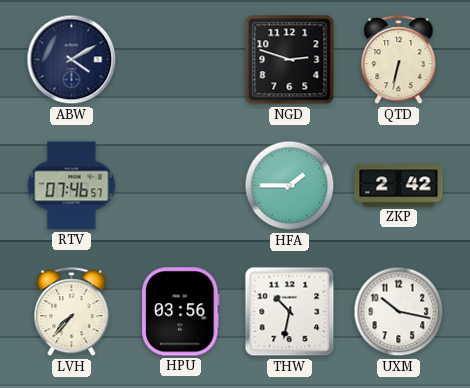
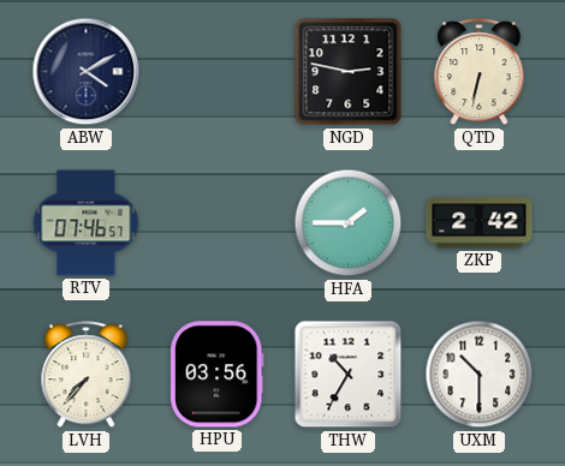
NGD: 2:48 -> 2:47
THW: 10:32 -> 10:35
UXM: 10:17 -> 10:30
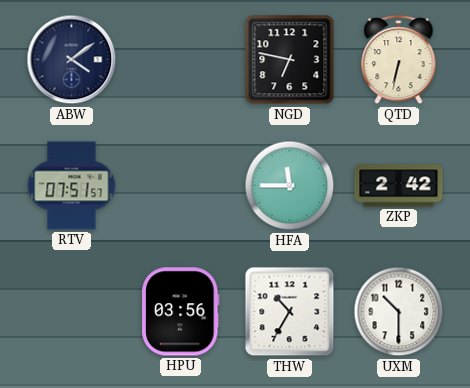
ABW: 4:10 -> 4:09
NGD: 2:47 -> 6:47
RTV: 07:46 -> 07:51
HFA: 1:45 -> 11:45
LVH: 7:37 -> none
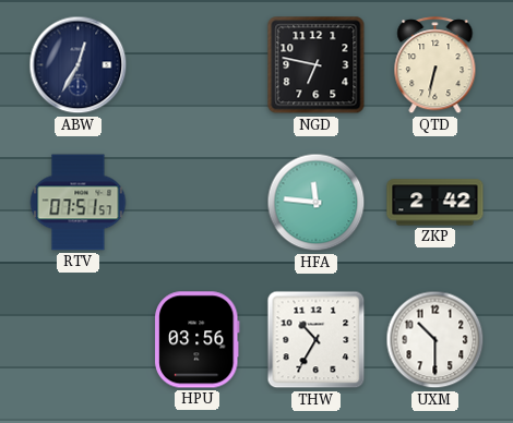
ABW: 4:09 -> 12:35
HFA: 11:45 -> 11:46
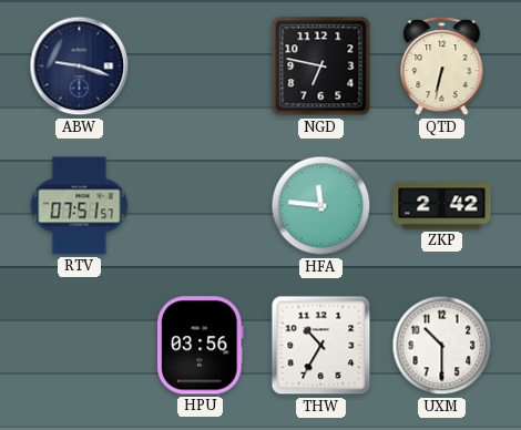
ABW: 12:35 -> 9:18
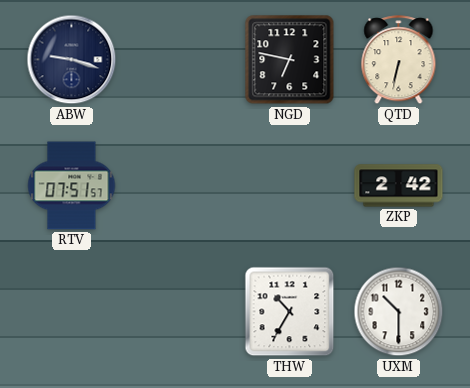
HFA: 11:46 -> none
HPU: 03:56 -> none
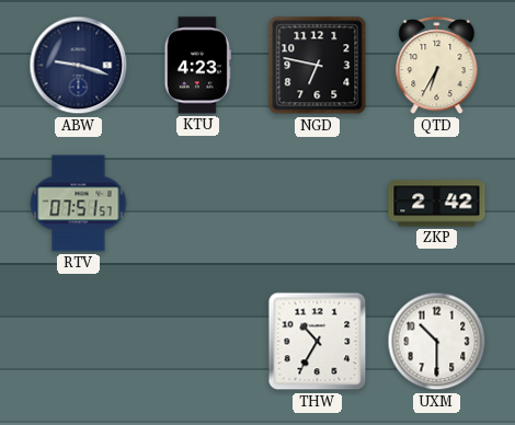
KTU: none -> 4:23
QTD: 6:32 -> 6:35
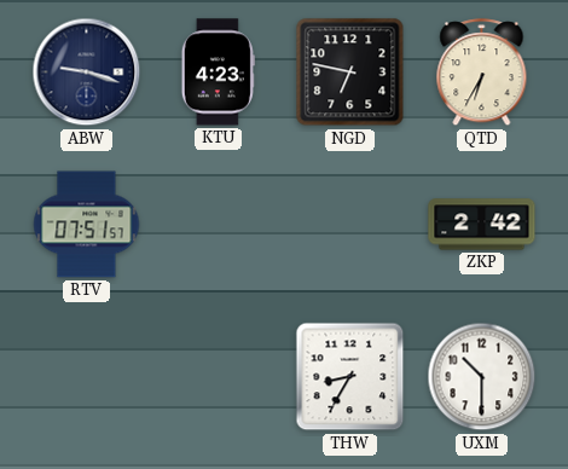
THW: 10:35 -> 8:35
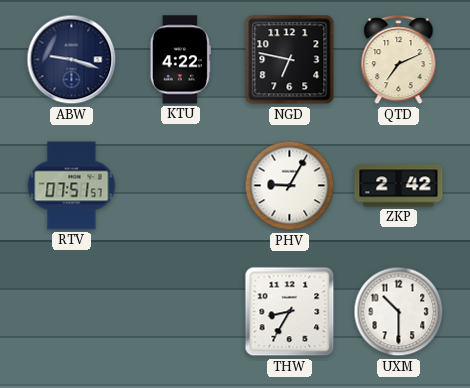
KTU: 4:23 -> 4:22
QTD: 6:35 -> 7:11
PHV: none -> 9:05
